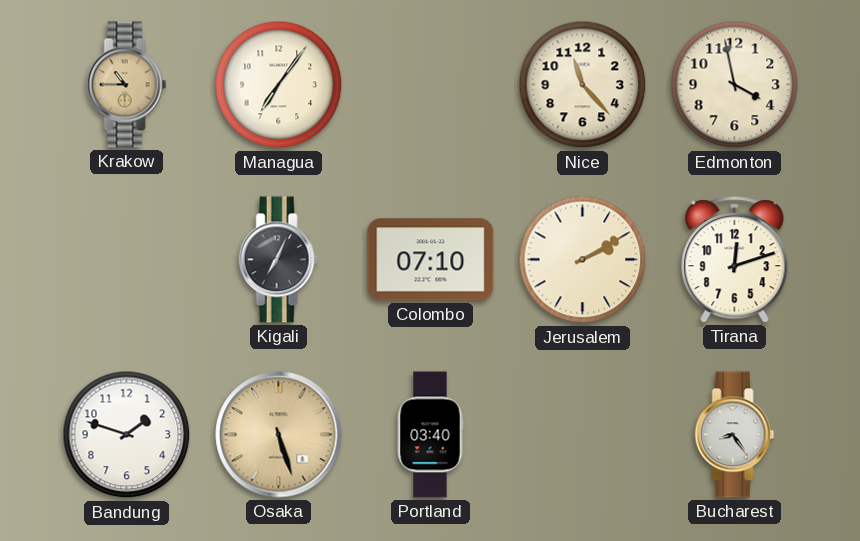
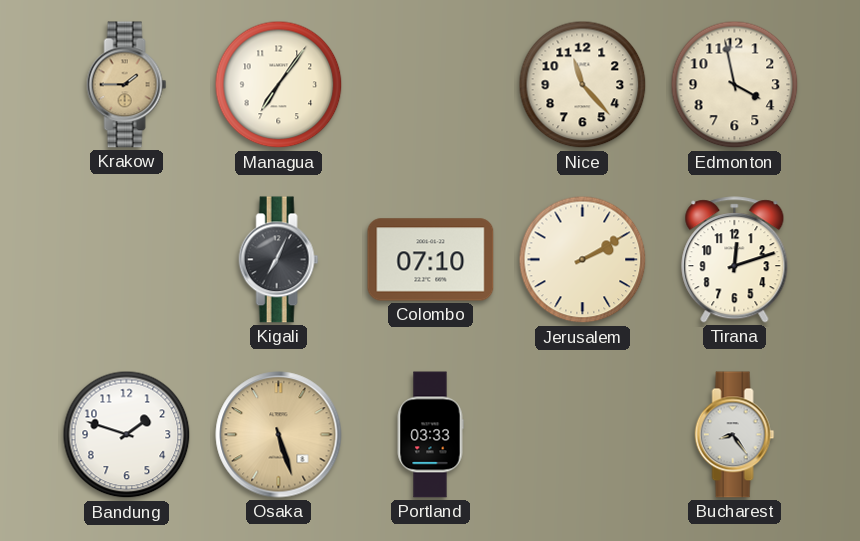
Krakow: 10:45 -> 1:45
Portland: 03:40 -> 03:33
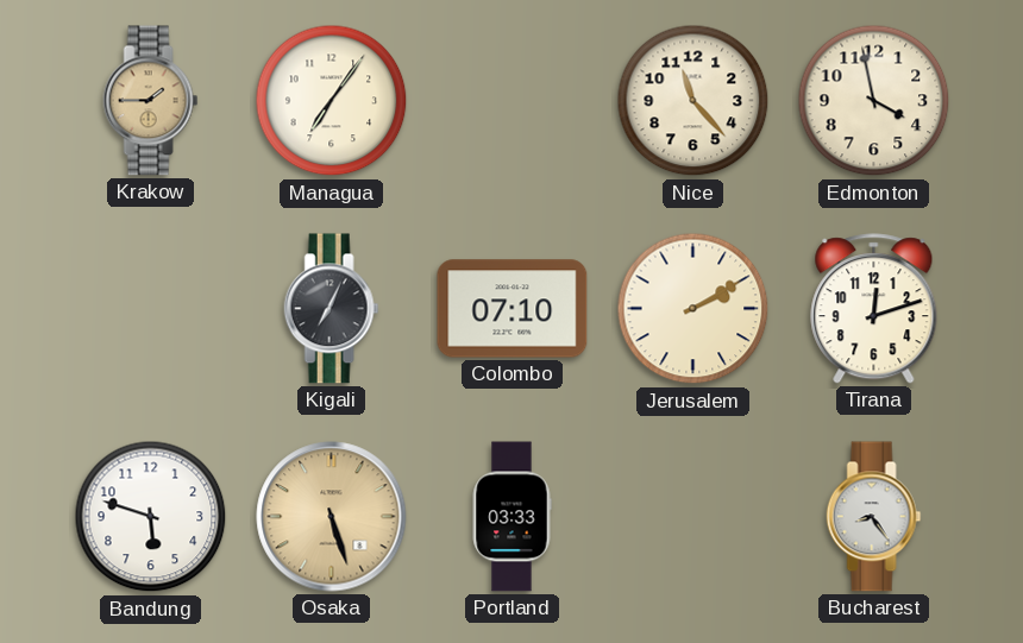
Bandung: 1:48 -> 5:48
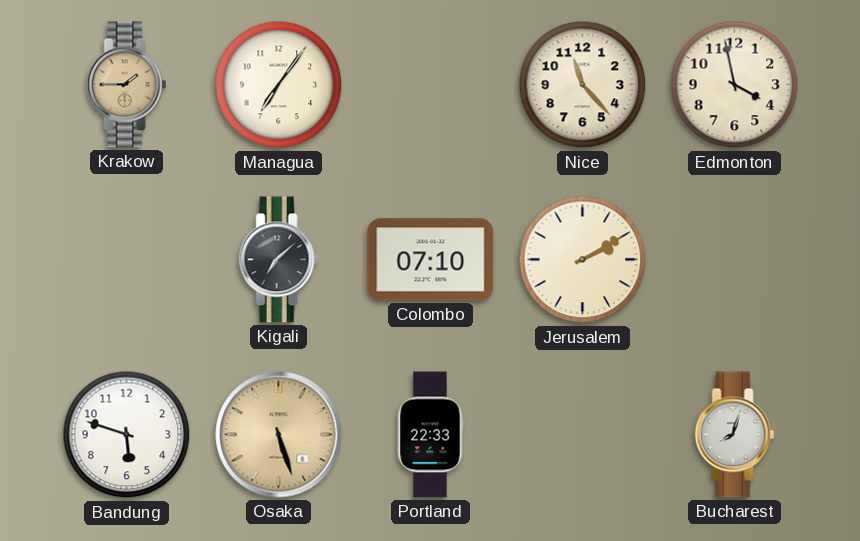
Kigali: 7:04 -> 7:08
Tirana: 12:12 -> none
Portland: 03:33 -> 22:33
Bucharest: 8:24 -> 8:03
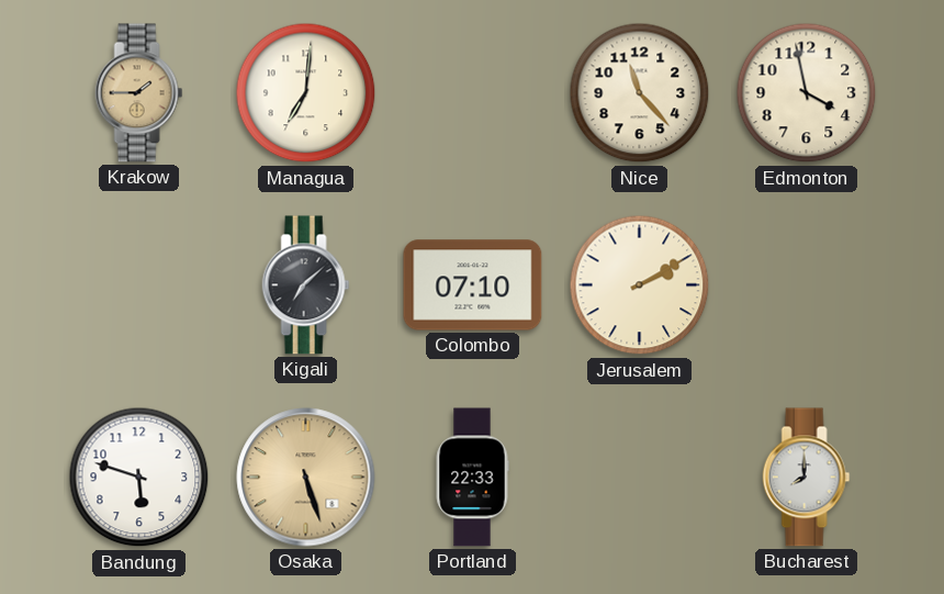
Managua: 7:06 -> 7:01
Bucharest: 8:03 -> 8:00
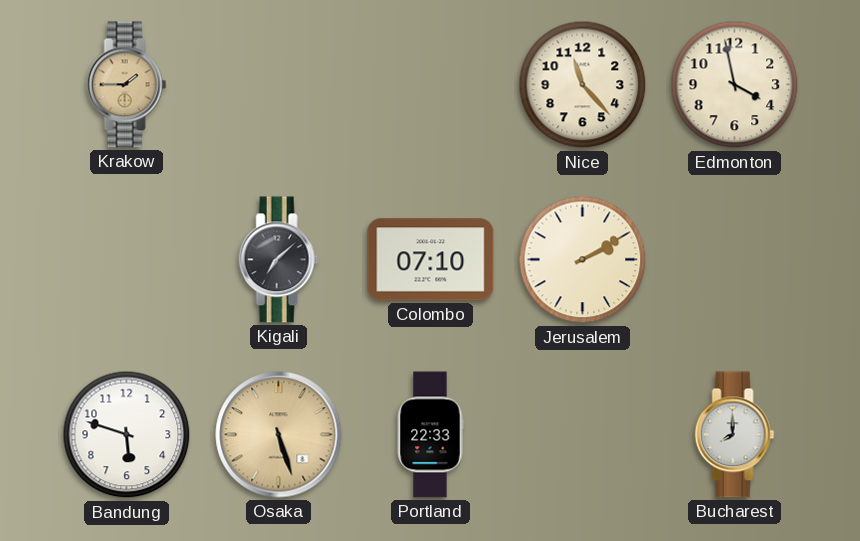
Managua: 7:01 -> none
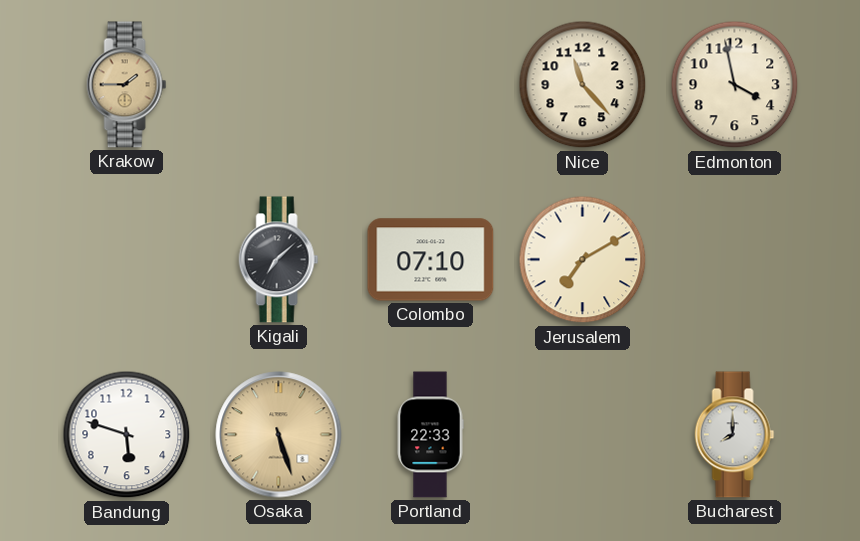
Jerusalem: 2:10 -> 7:10
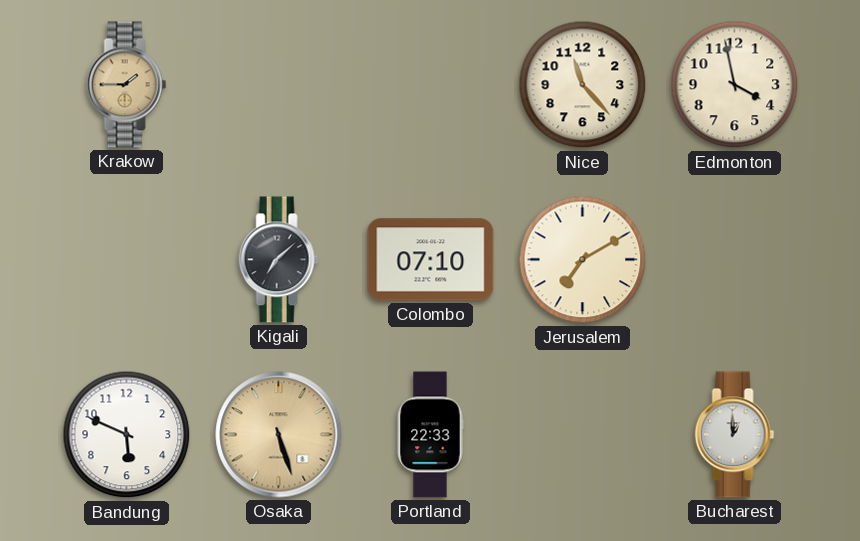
Bandung: 5:48 -> 5:49
Bucharest: 8:00 -> 1:00
